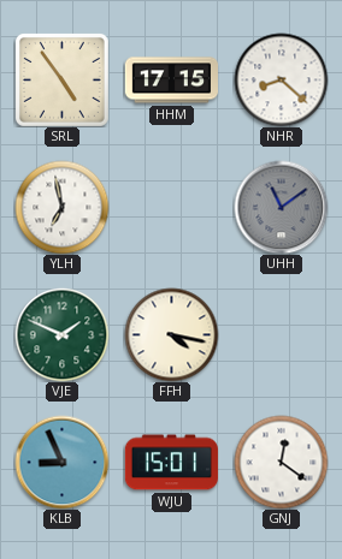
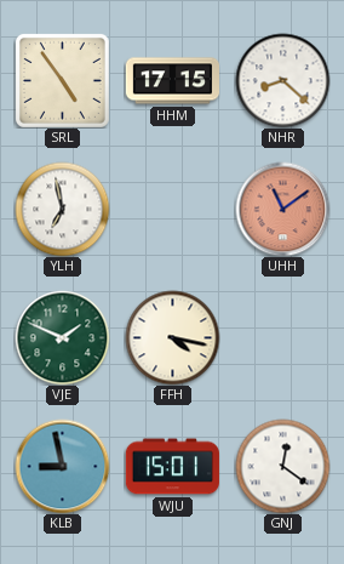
UHH dial: grey -> salmon
KLB: 8:56 -> 8:58
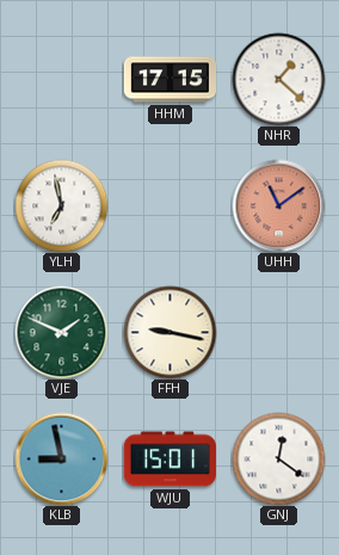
SRL: 4:54 -> none
NHR: 8:22 -> 1:22
FFH: 4:17 -> 9:17
